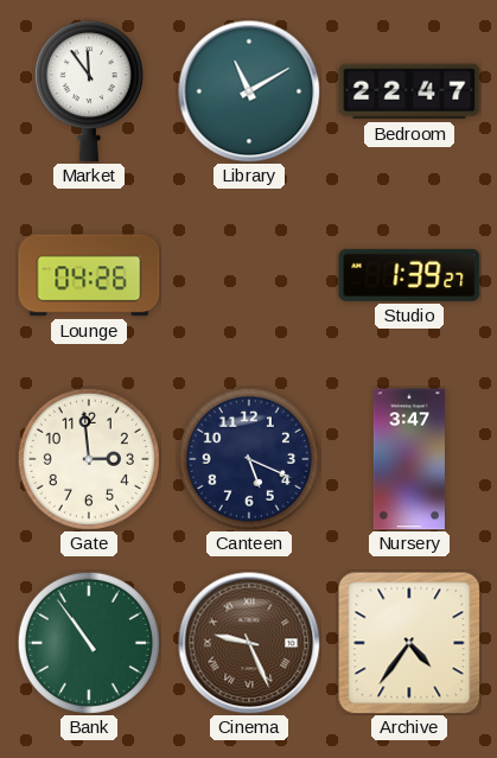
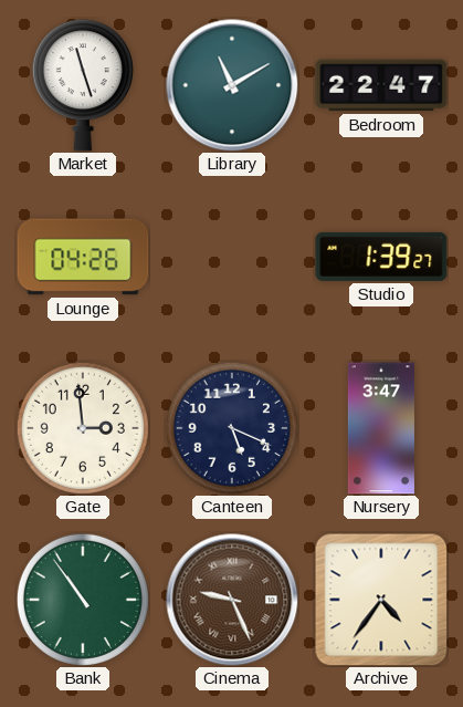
Market: 11:54 -> 11:27
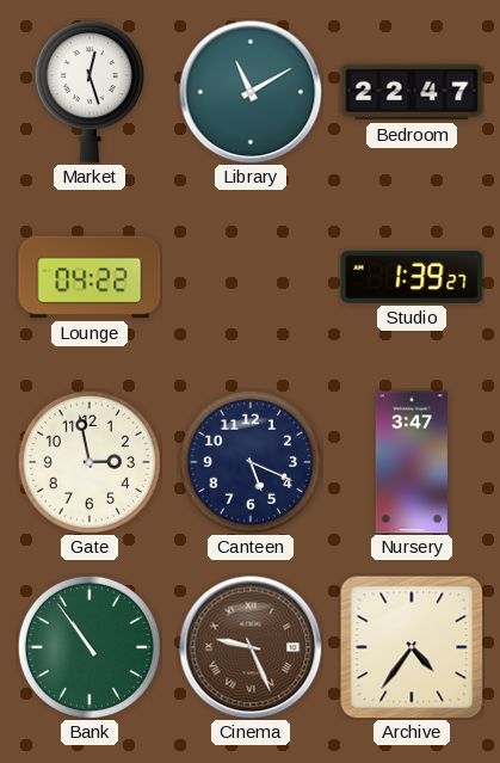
Market: 11:27 -> 12:27
Lounge: 04:26 -> 04:22
Gate: 2:59 -> 2:58
